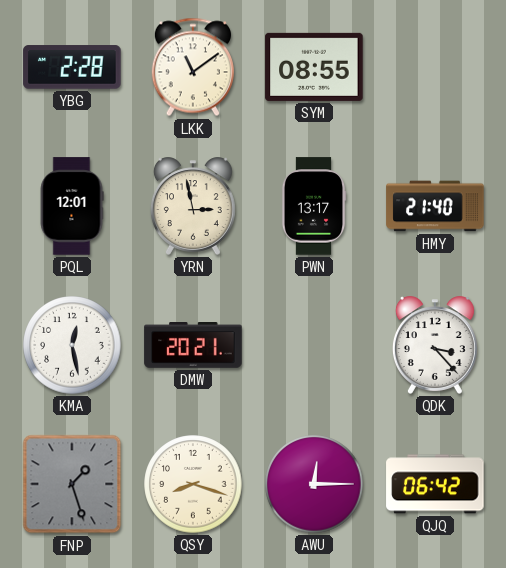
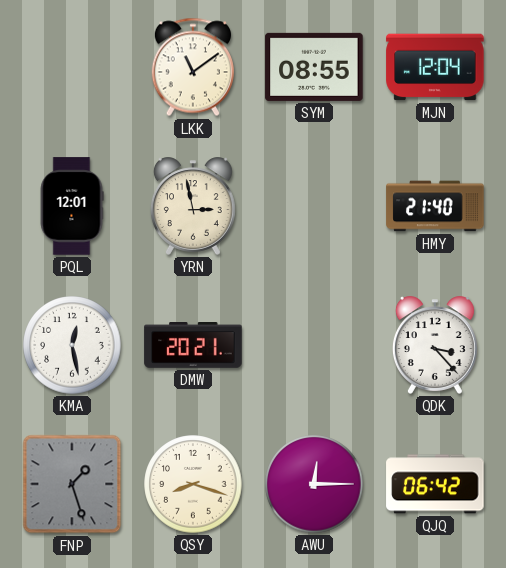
YBG: 2:28 -> none
MJN: none -> 12:04
PWN: 13:17 -> none
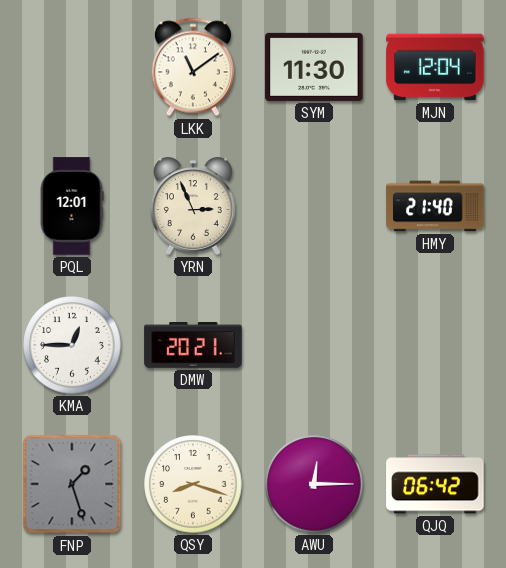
SYM: 08:55 -> 11:30
YRN: 2:58 -> 2:56
KMA: 12:28 -> 12:45
QDK: 3:23 -> none
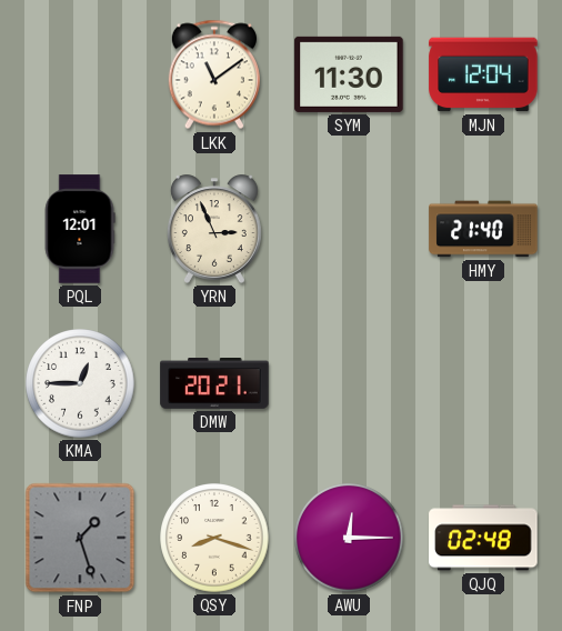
QJQ: 06:42 -> 02:48
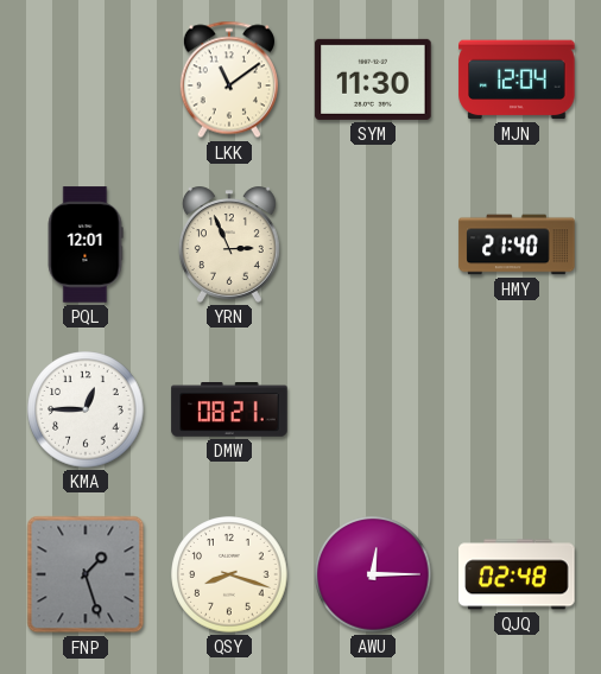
DMW: 20:21 -> 08:21
